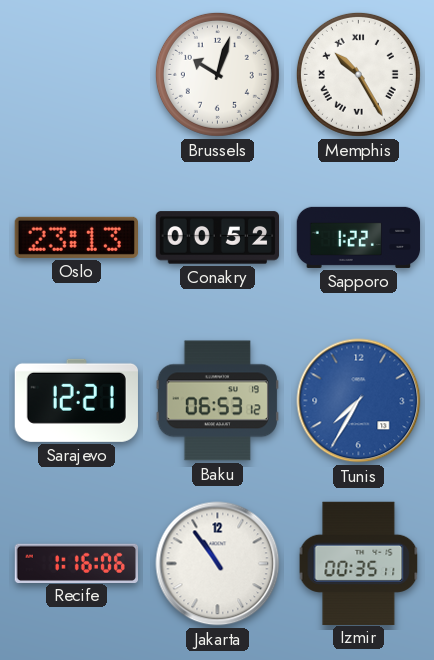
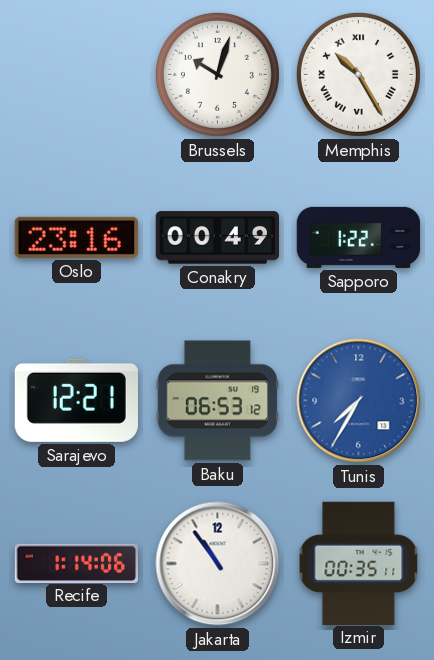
Oslo: 23:13 -> 23:16
Conakry: 00:52 -> 00:49
Recife: 1:16 -> 1:14
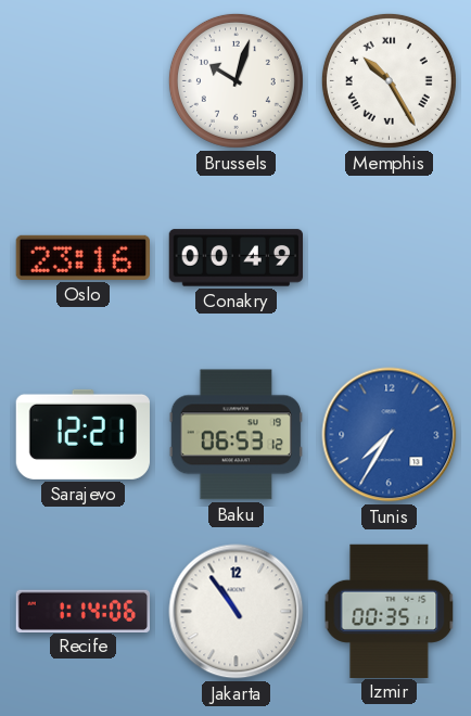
Sapporo: 1:22 -> none
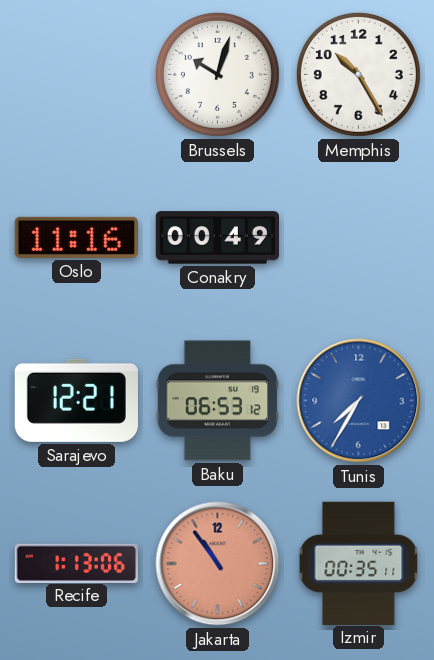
Memphis numerals: Roman -> Arabic
Oslo: 23:16 -> 11:16
Recife: 1:14 -> 1:13
Jakarta dial: white -> salmon
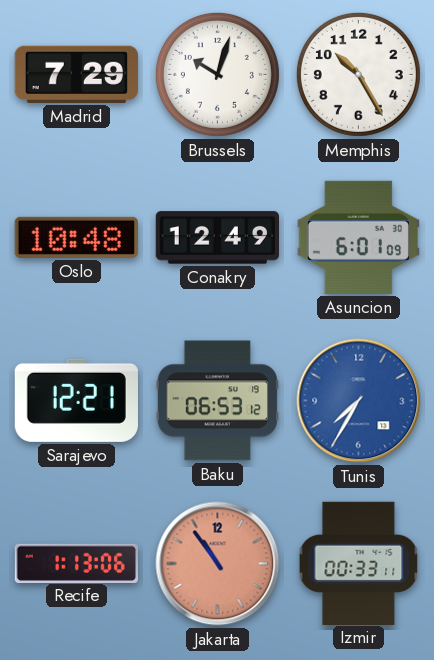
Madrid: none -> 7:29
Oslo: 11:16 -> 10:48
Conakry: 00:49 -> 12:49
Asuncion: none -> 6:01
Izmir: 00:35 -> 00:33
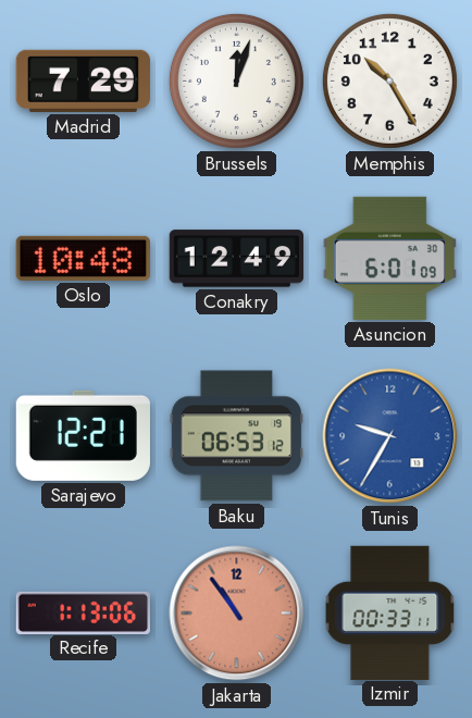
Brussels: 10:03 -> 12:03
Tunis: 7:35 -> 9:35
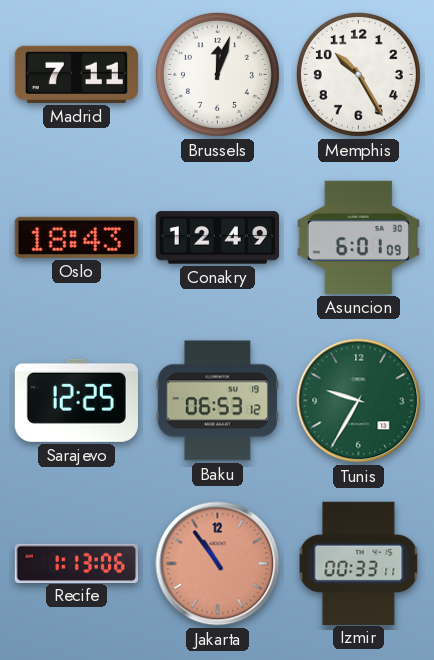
Madrid: 7:29 -> 7:11
Oslo: 10:48 -> 18:43
Sarajevo: 12:21 -> 12:25
Tunis dial: blue -> green
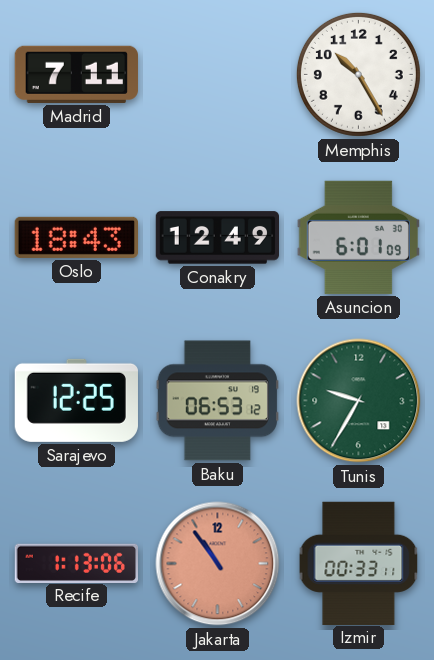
Brussels: 12:03 -> none
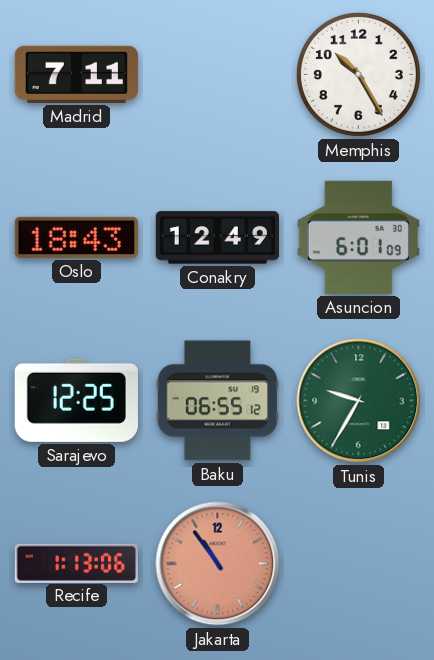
Baku: 06:53 -> 06:55
Izmir: 00:33 -> none
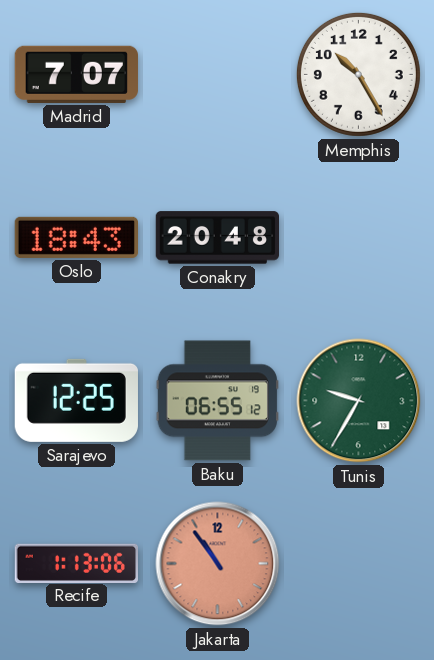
Madrid: 7:11 -> 7:07
Conakry: 12:49 -> 20:48
Asuncion: 6:01 -> none
